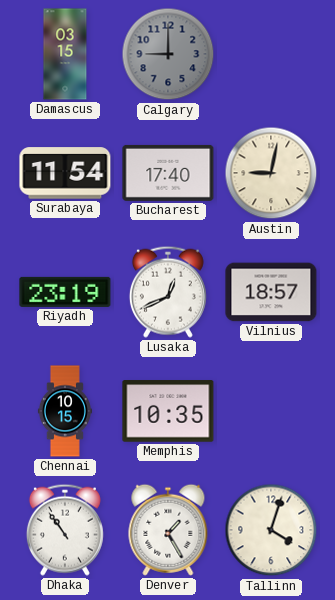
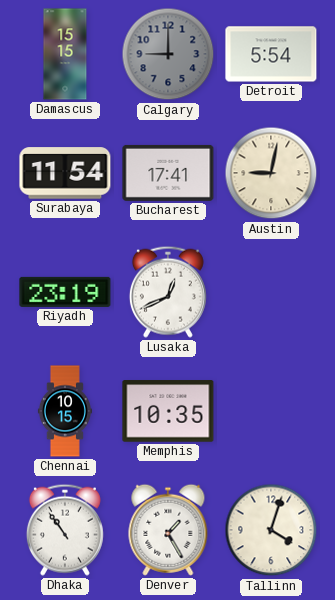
Damascus: 03:15 -> 15:15
Detroit: none -> 5:54
Bucharest: 17:40 -> 17:41
Vilnius: 18:57 -> none
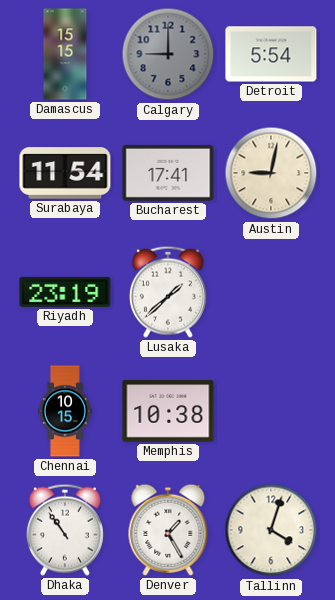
Lusaka: 12:41 -> 1:38
Memphis: 10:35 -> 10:38
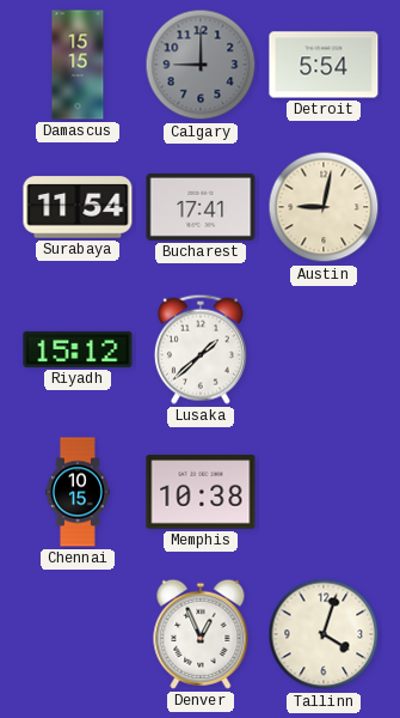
Riyadh: 23:19 -> 15:12
Dhaka: 10:54 -> none
Denver: 1:25 -> 12:56
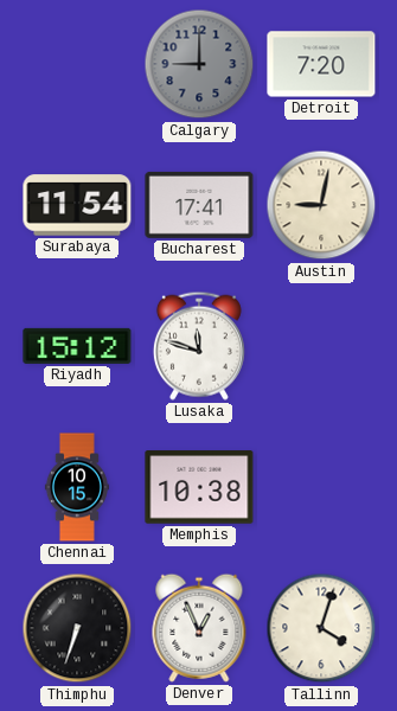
Damascus: 15:15 -> none
Detroit: 5:54 -> 7:20
Lusaka: 1:38 -> 11:48
Thimphu: none -> 6:33
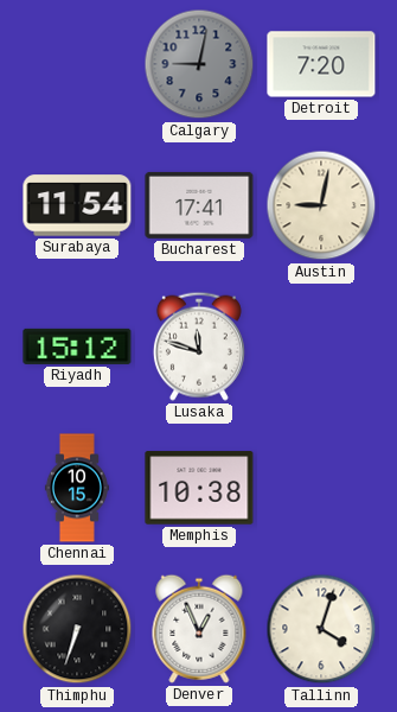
Calgary: 9:00 -> 9:02
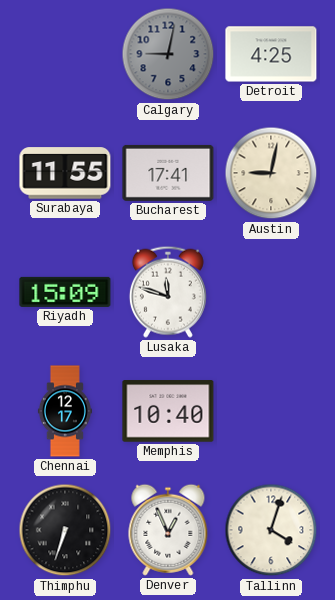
Detroit: 7:20 -> 4:25
Surabaya: 11:54 -> 11:55
Riyadh: 15:12 -> 15:09
Chennai: 10:15 -> 12:17
Memphis: 10:38 -> 10:40
